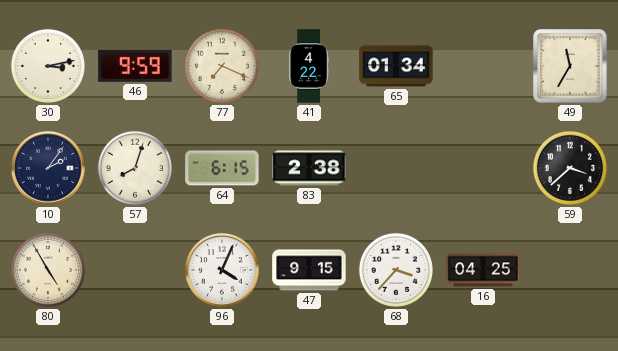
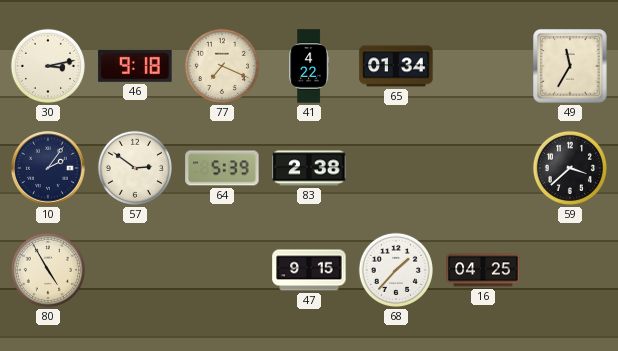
46: 9:59 -> 9:18
57: 8:03 -> 2:51
64: 6:15 -> 5:39
96: 4:04 -> none
68: 3:37 -> 1:37
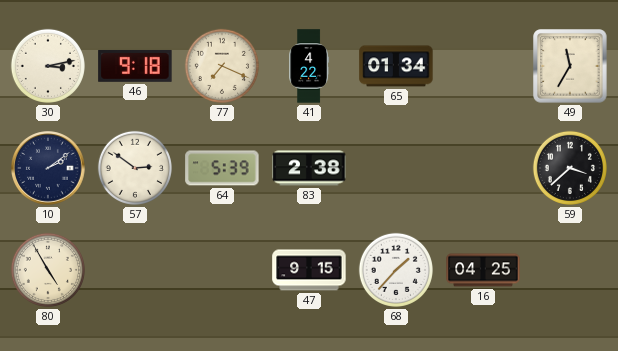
10: 2:06 -> 2:09
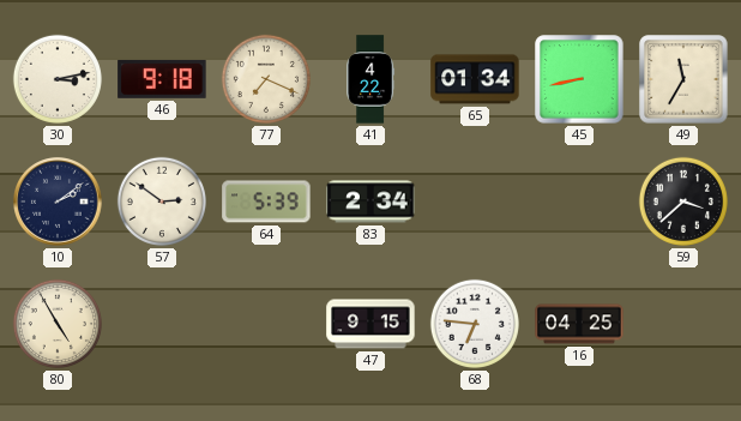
45: none -> 8:43
83: 2:38 -> 2:34
68: 1:37 -> 6:46
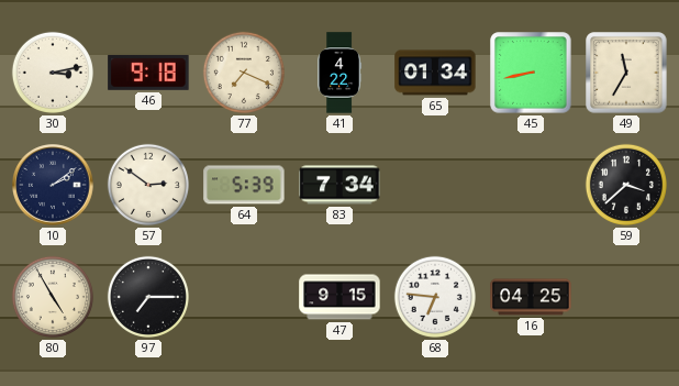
83: 2:34 -> 7:34
97: none -> 7:15
